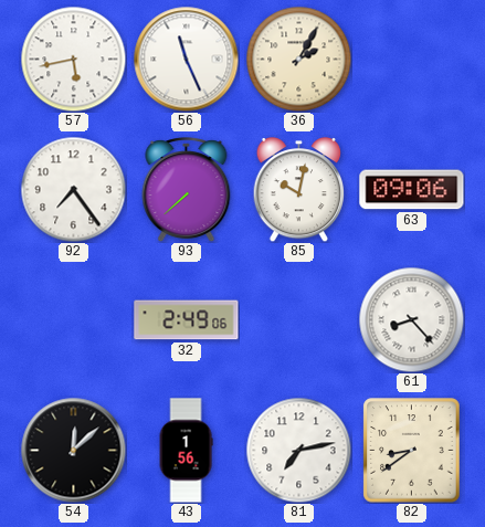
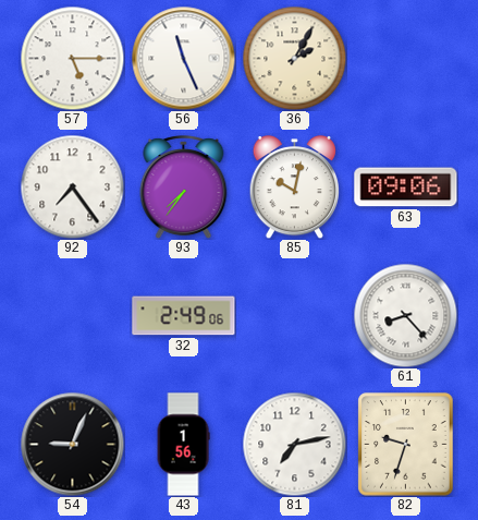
57: 5:43 -> 5:15
93: 7:38 -> 7:36
54: 12:08 -> 9:04
82: 8:39 -> 9:33
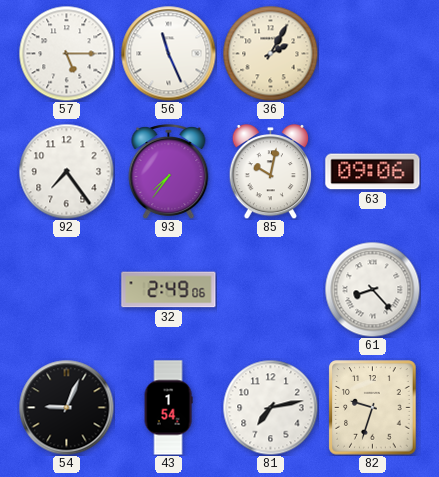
43: 1:56 -> 1:54
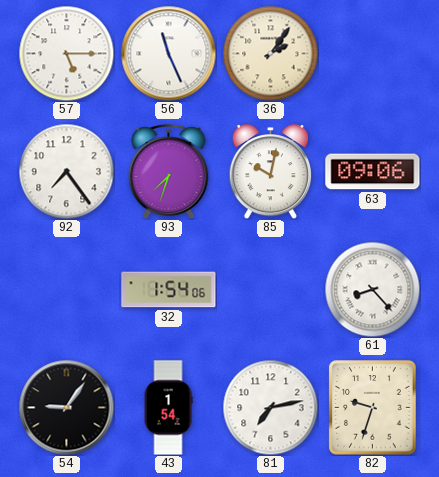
36: 2:05 -> 2:06
93: 7:36 -> 7:33
32: 2:49 -> 1:54
54: 9:04 -> 9:06
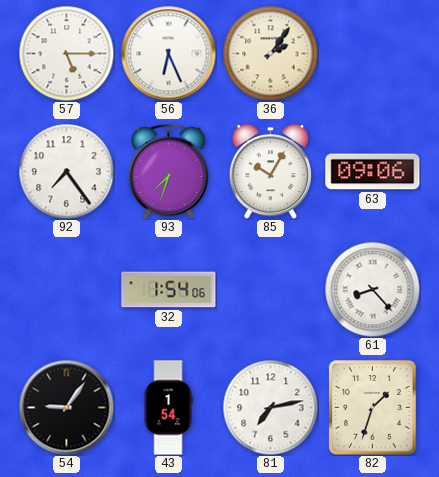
56: 11:26 -> 6:26
85: 10:02 -> 10:05
82: 9:33 -> 1:33
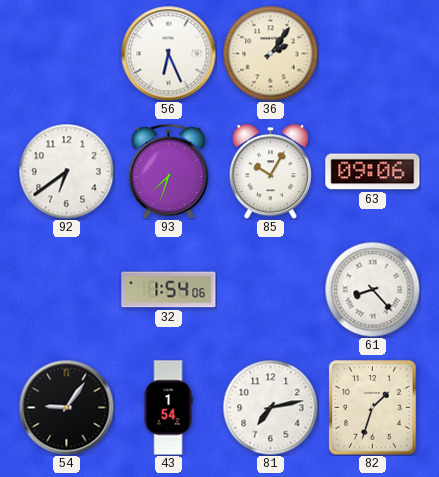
57: 5:15 -> none
92: 7:24 -> 6:39
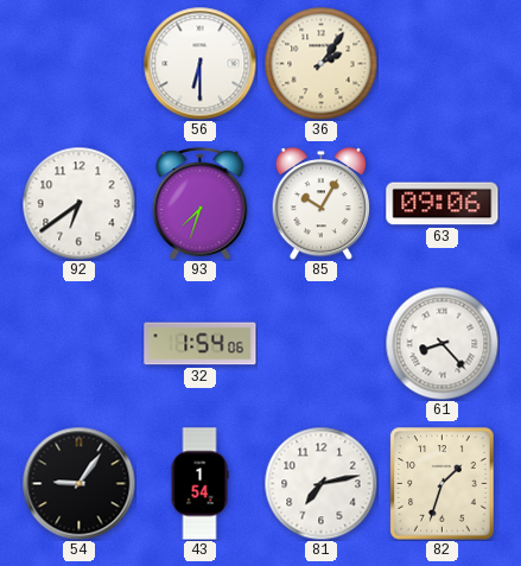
56: 6:26 -> 6:30
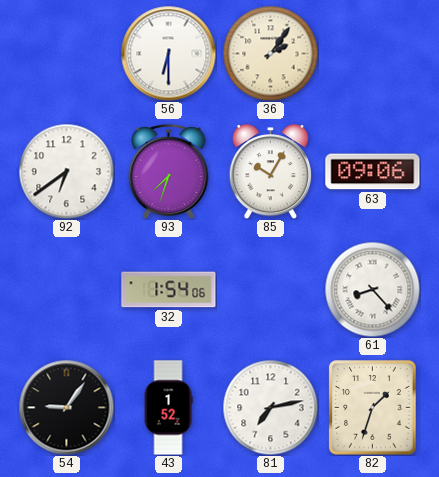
43: 1:54 -> 1:52
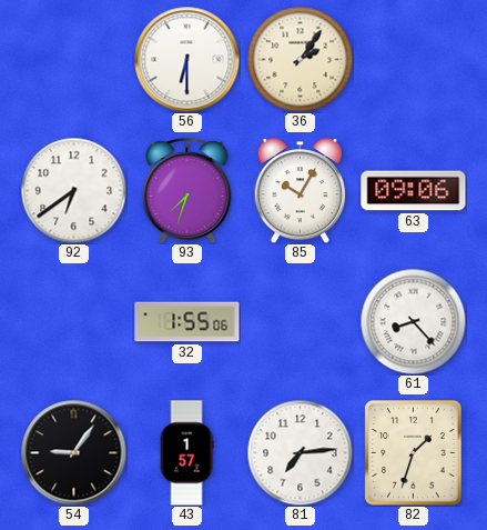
32: 1:54 -> 1:55
43: 1:52 -> 1:57
81: 7:13 -> 7:14
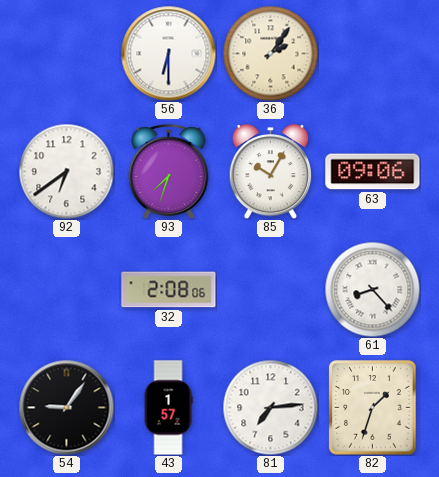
32: 1:55 -> 2:08
